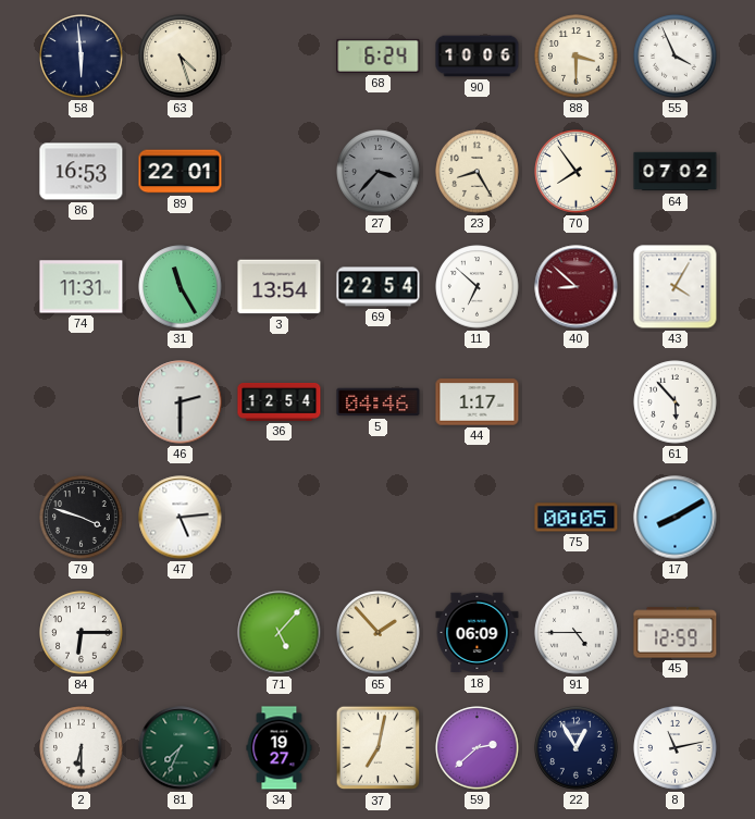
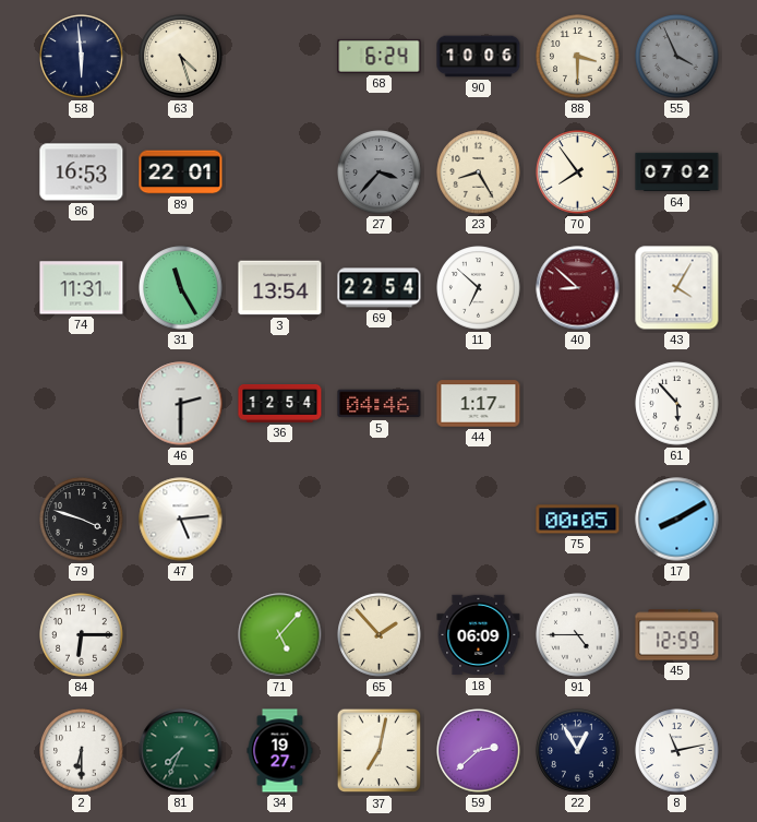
55 dial: white -> grey
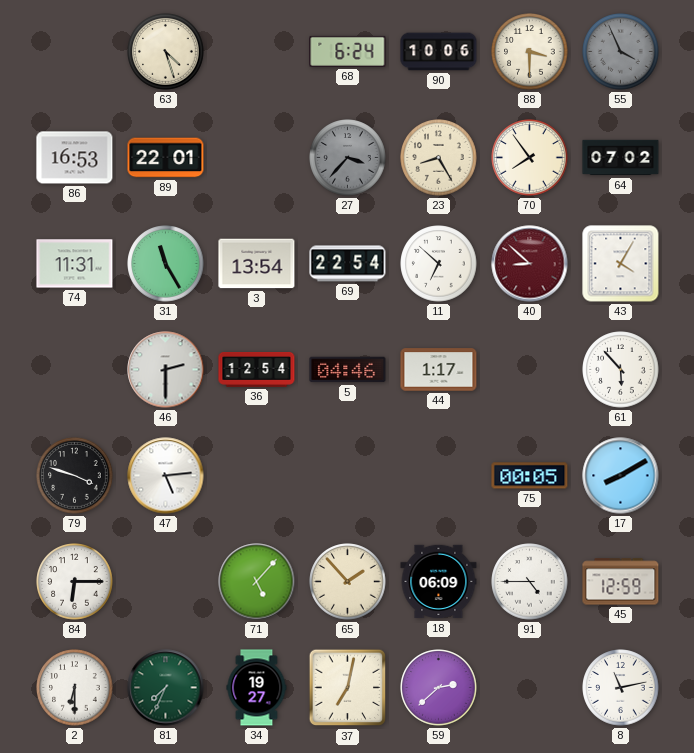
58: 5:59 -> none
22: 12:55 -> none
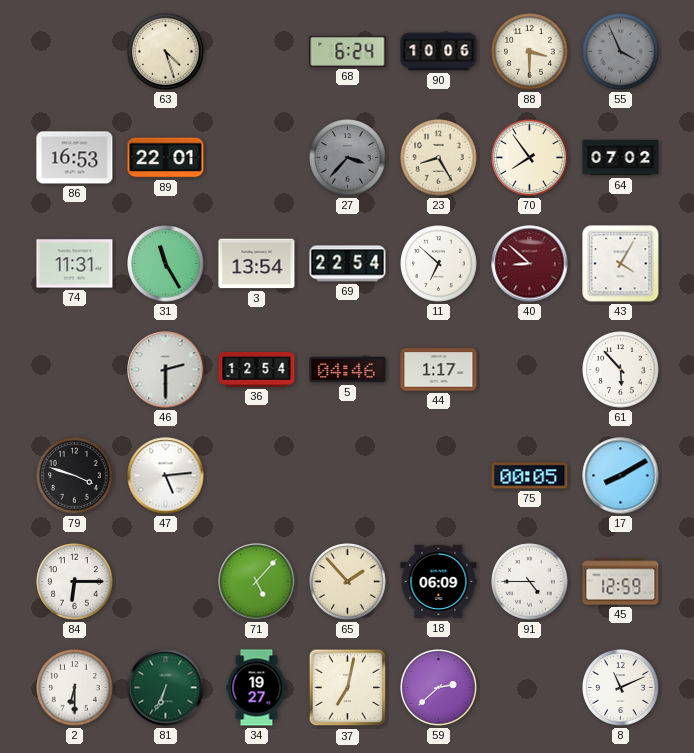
81: 7:34 -> 6:34
8: 11:13 -> 11:11
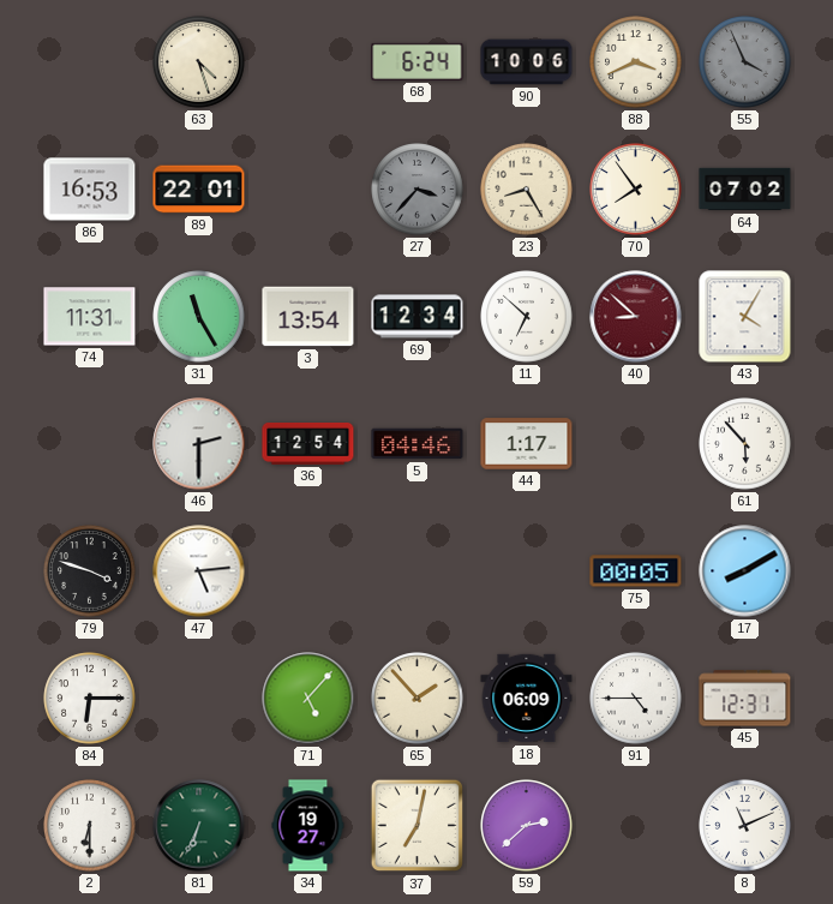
88: 3:30 -> 3:41
69: 22:54 -> 12:34
45: 12:59 -> 12:31
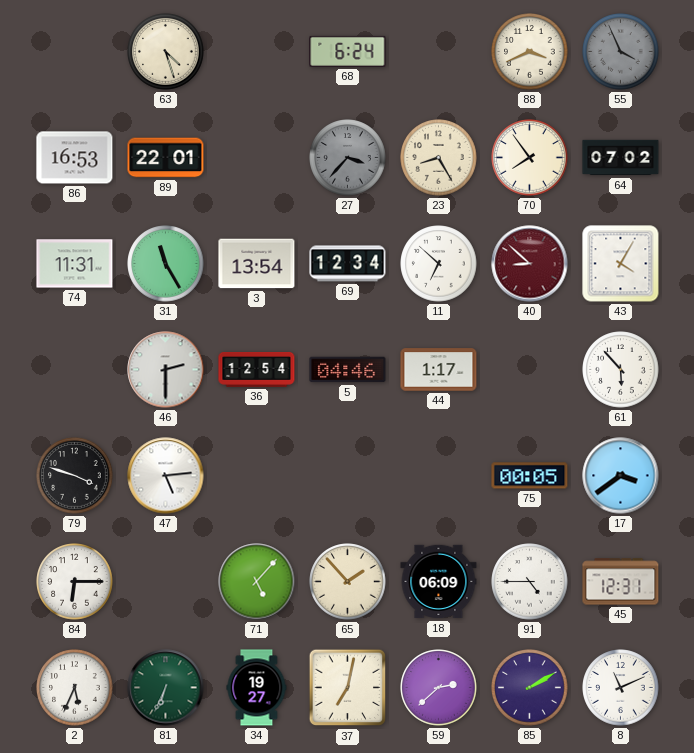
90: 10:06 -> none
17: 8:10 -> 3:39
2: 6:30 -> 5:34
85: none -> 2:10
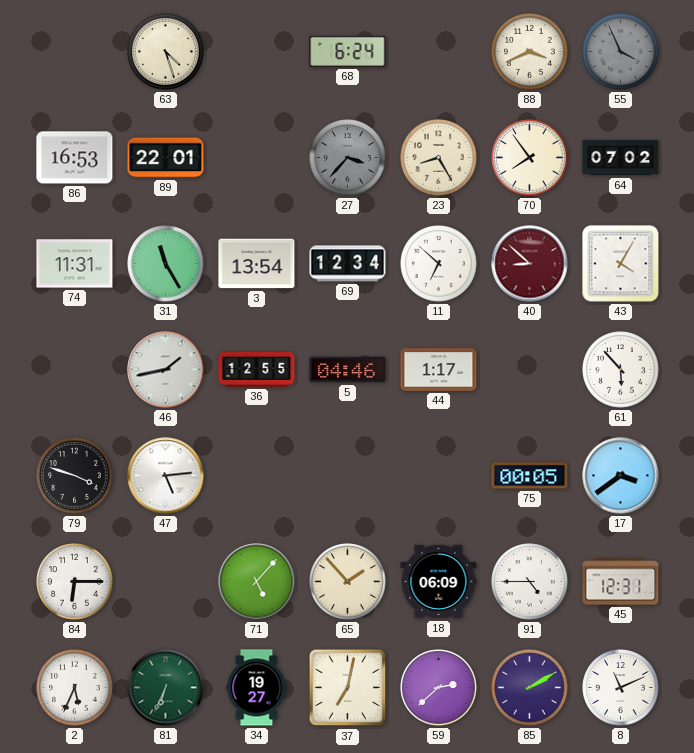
46: 2:30 -> 1:43
36: 12:54 -> 12:55
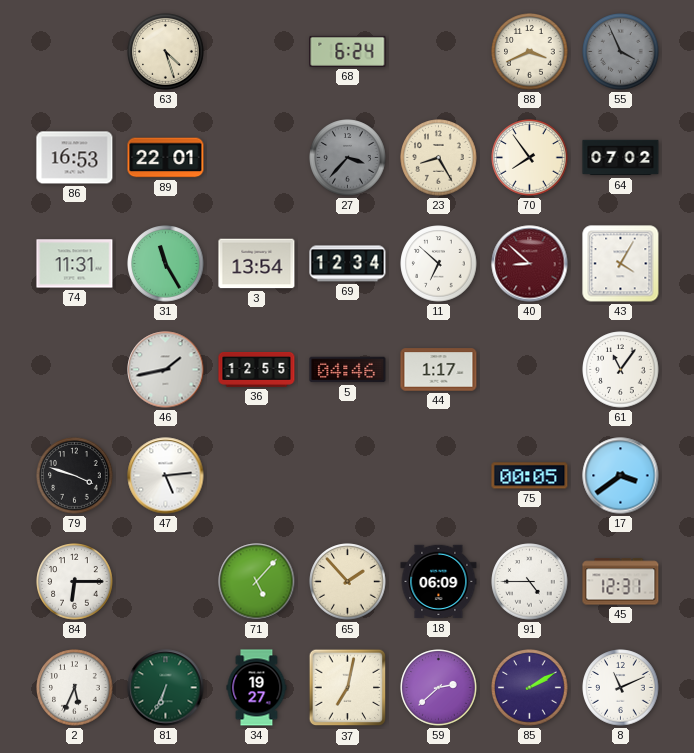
61: 5:53 -> 11:06
